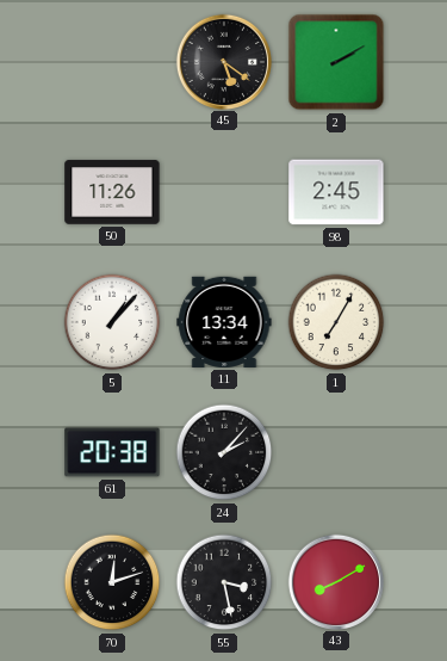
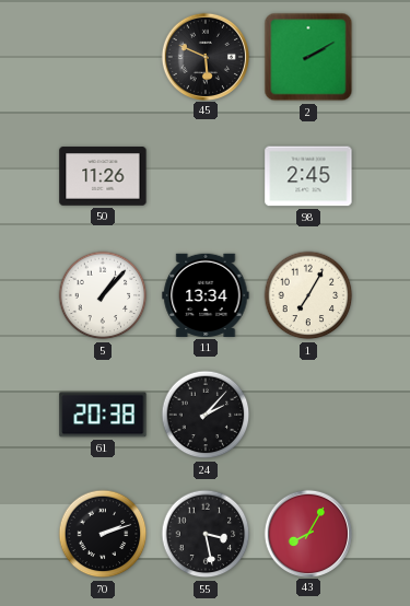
45: 5:21 -> 5:49
70: 12:12 -> 2:12
43: 8:10 -> 8:05
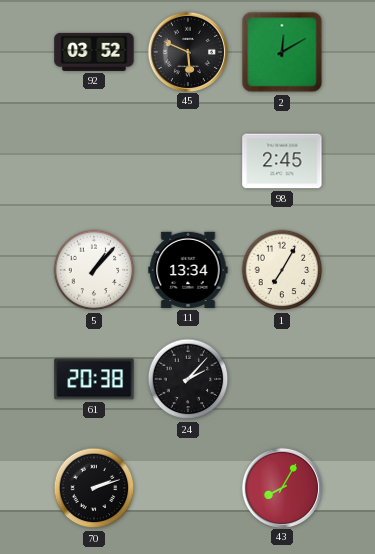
92: none -> 03:52
2: 2:10 -> 12:10
50: 11:26 -> none
55: 3:28 -> none
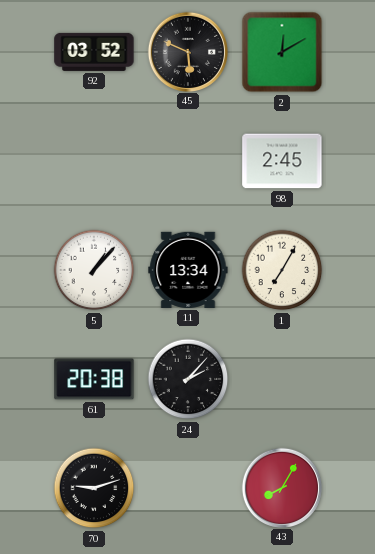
70: 2:12 -> 9:12
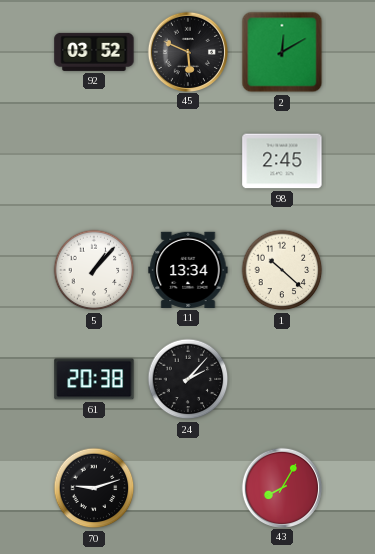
1: 7:05 -> 10:22
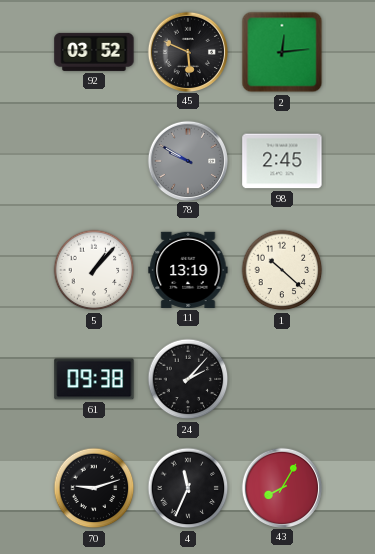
2: 12:10 -> 12:14
78: none -> 9:50
11: 13:34 -> 13:19
61: 20:38 -> 09:38
4: none -> 11:34
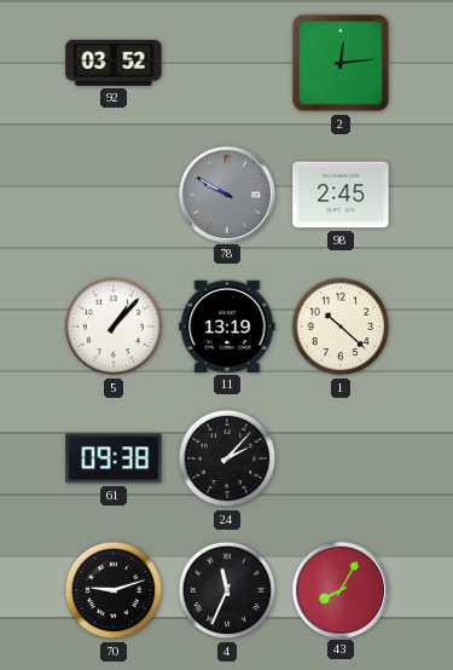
45: 5:49 -> none
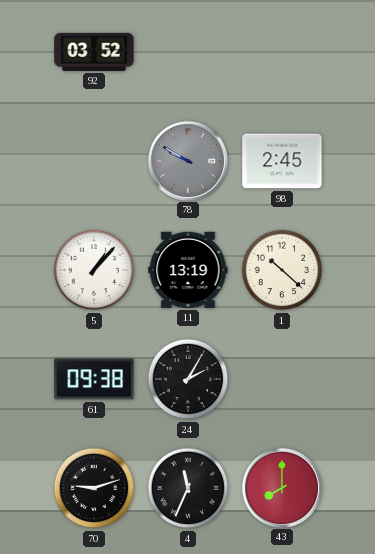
2: 12:14 -> none
24: 2:07 -> 2:05
43: 8:05 -> 8:00
